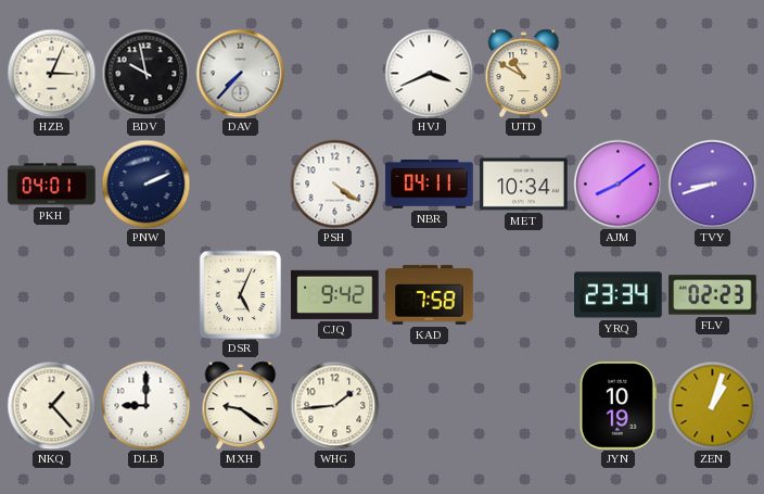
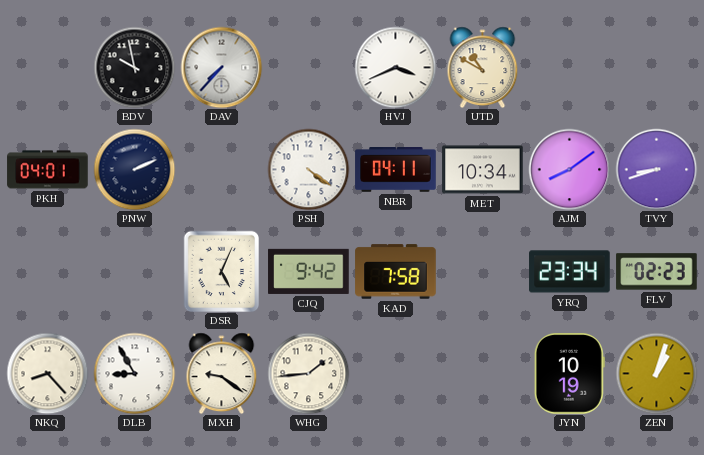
HZB: 3:04 -> none
NKQ: 1:23 -> 8:23
DLB: 9:00 -> 8:55
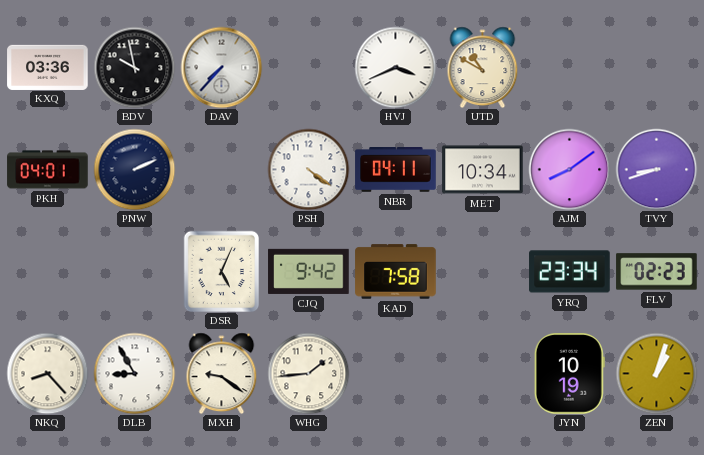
KXQ: none -> 03:36
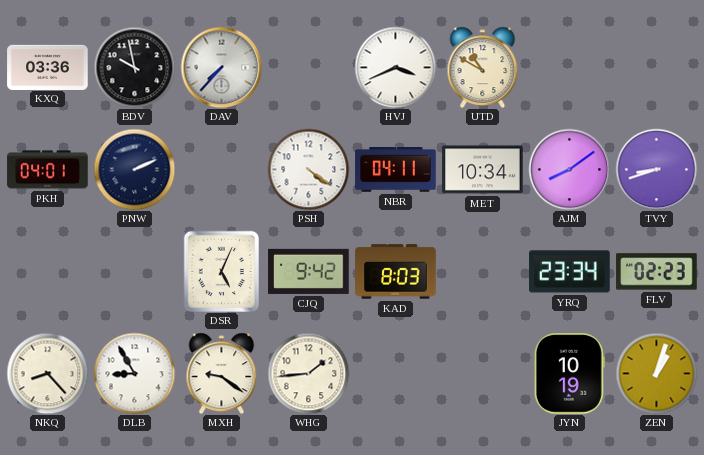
KAD: 7:58 -> 8:03
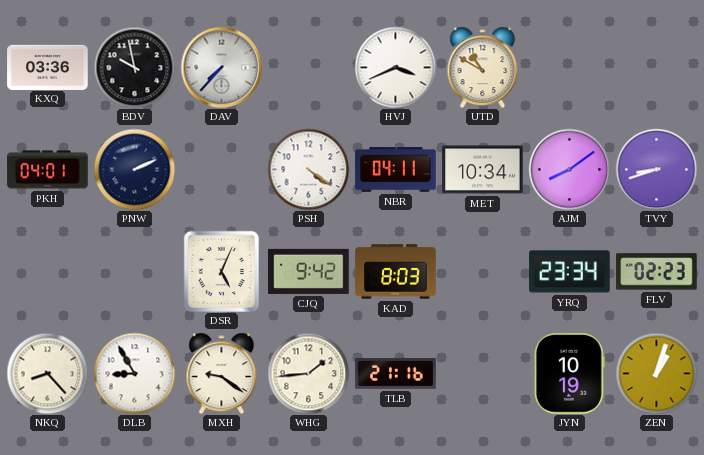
TLB: none -> 21:16
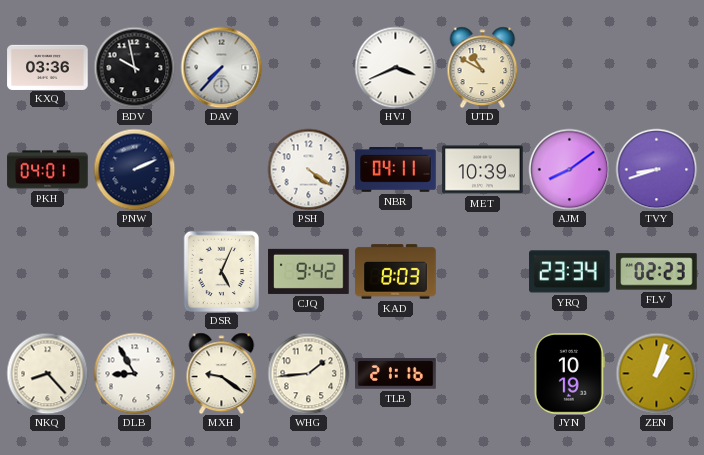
MET: 10:34 -> 10:39
